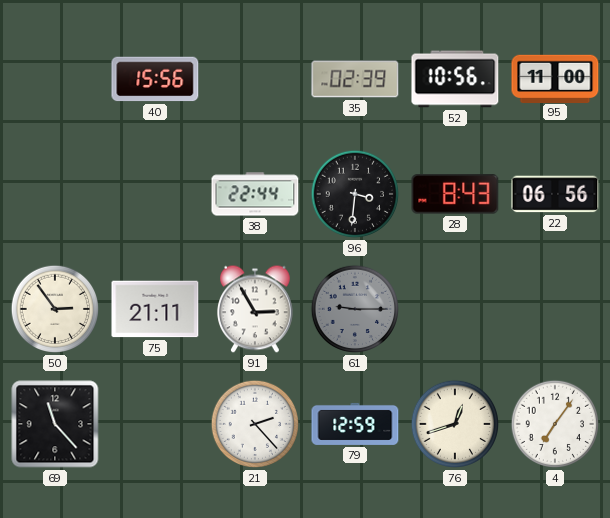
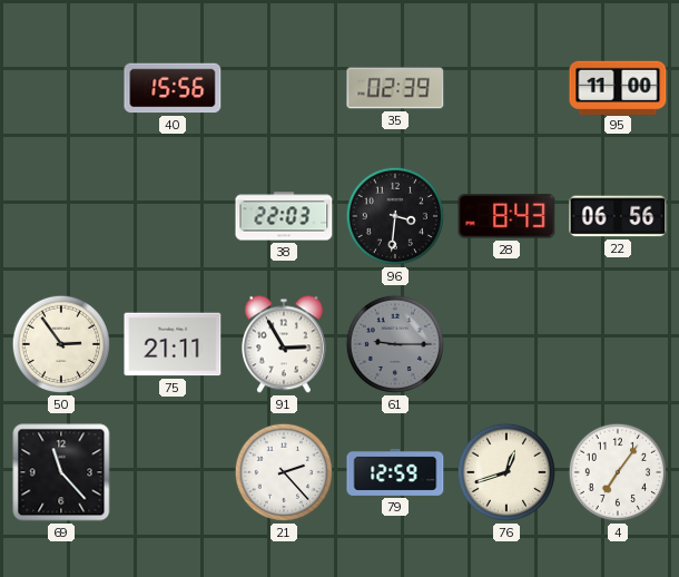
52: 10:56 -> none
38: 22:44 -> 22:03
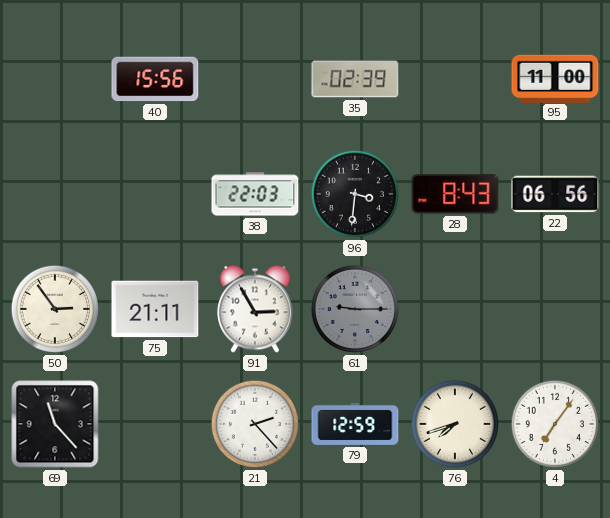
76: 12:42 -> 7:42
